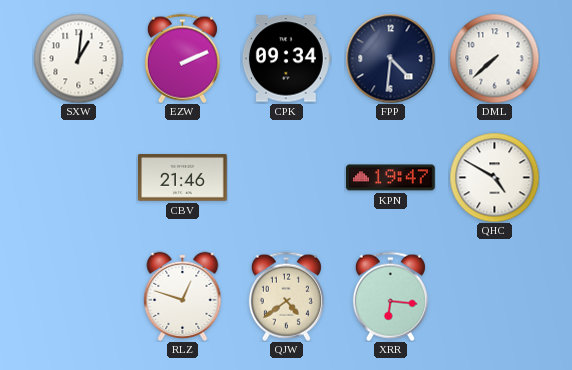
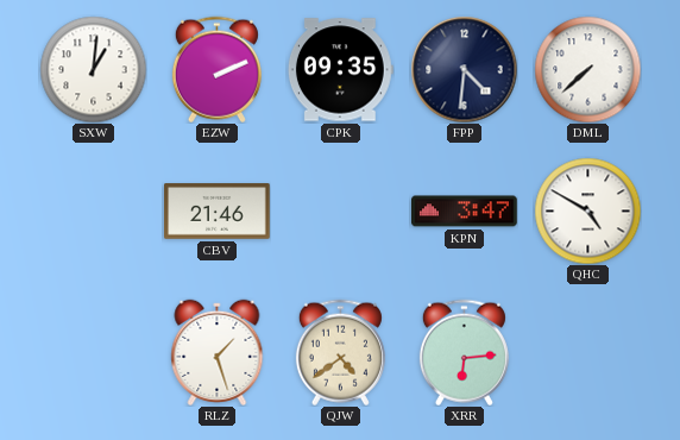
CPK: 09:34 -> 09:35
KPN: 19:47 -> 3:47
RLZ: 12:48 -> 1:27
XRR: 6:16 -> 6:14
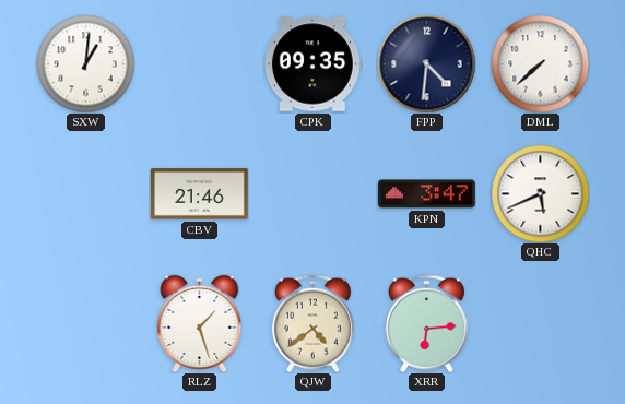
EZW: 2:11 -> none
QHC: 4:50 -> 5:41
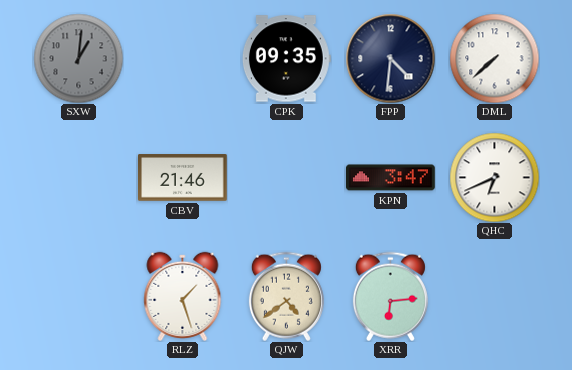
SXW dial: white -> grey
QHC: 5:41 -> 6:41
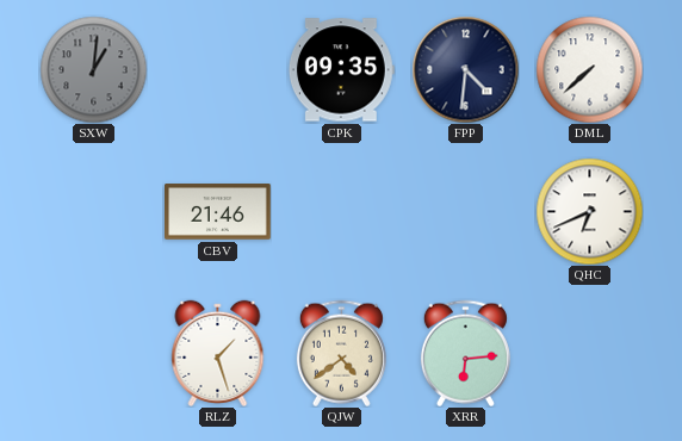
KPN: 3:47 -> none
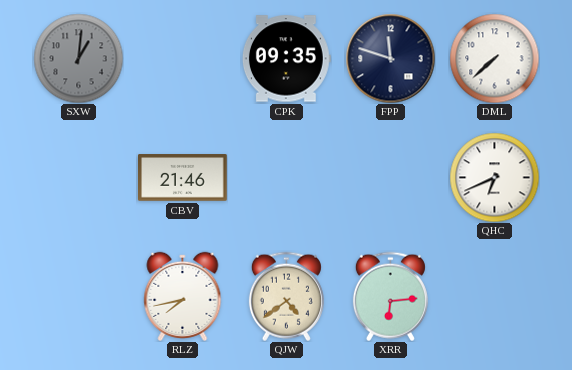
FPP: 4:31 -> 11:48
RLZ: 1:27 -> 7:43
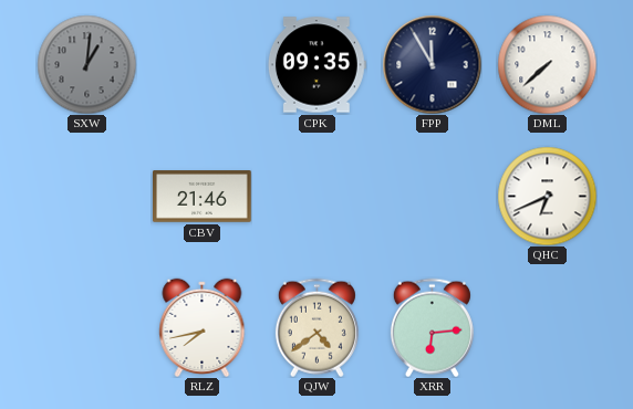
FPP: 11:48 -> 11:55
